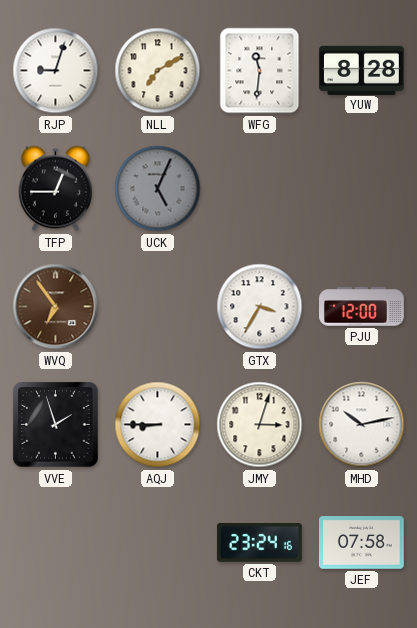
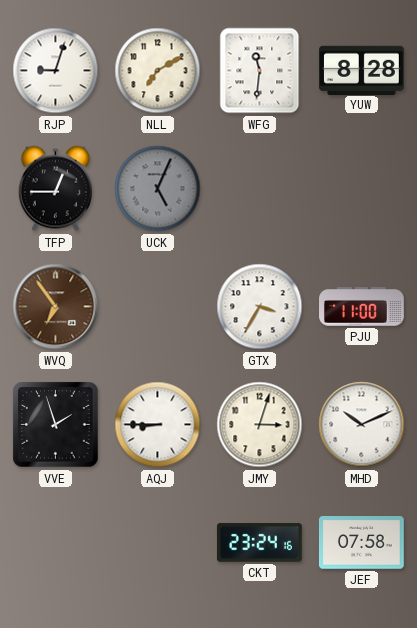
PJU: 12:00 -> 11:00
MHD: 10:13 -> 10:11
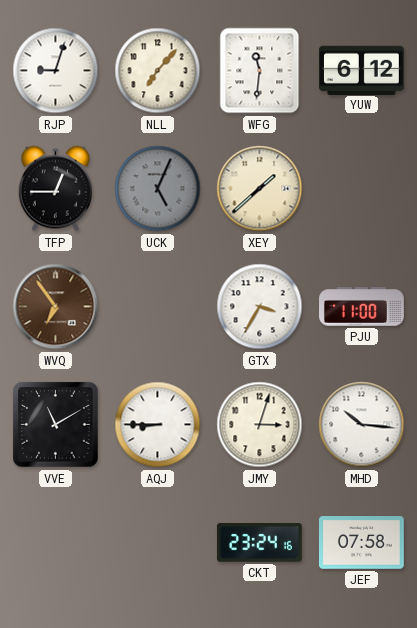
NLL: 7:10 -> 7:07
YUW: 8:28 -> 6:12
XEY: none -> 1:38
VVE: 1:57 -> 11:10
MHD: 10:11 -> 10:16
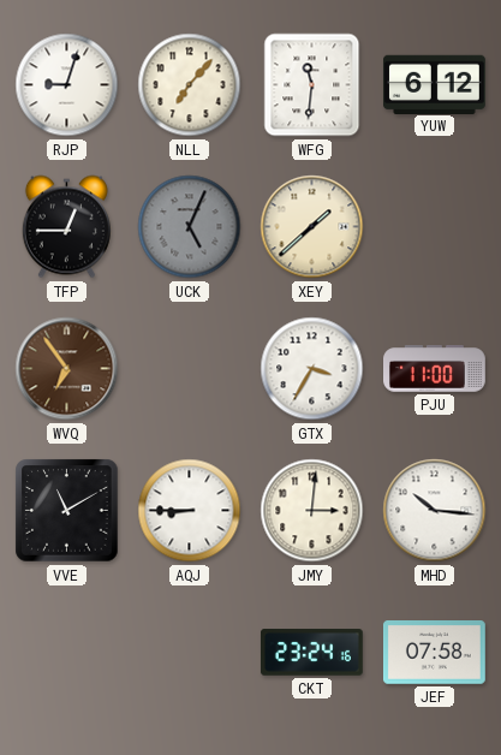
JMY: 3:03 -> 3:01
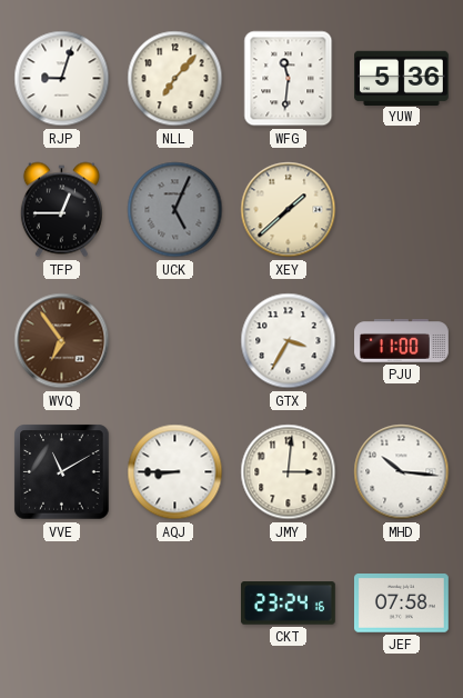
YUW: 6:12 -> 5:36
